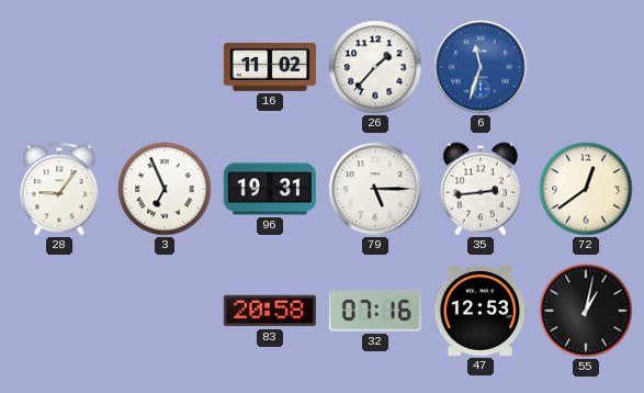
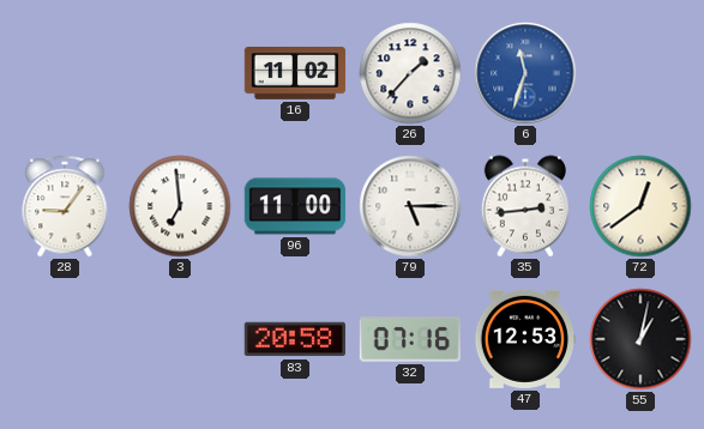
3: 6:56 -> 6:59
96: 19:31 -> 11:00
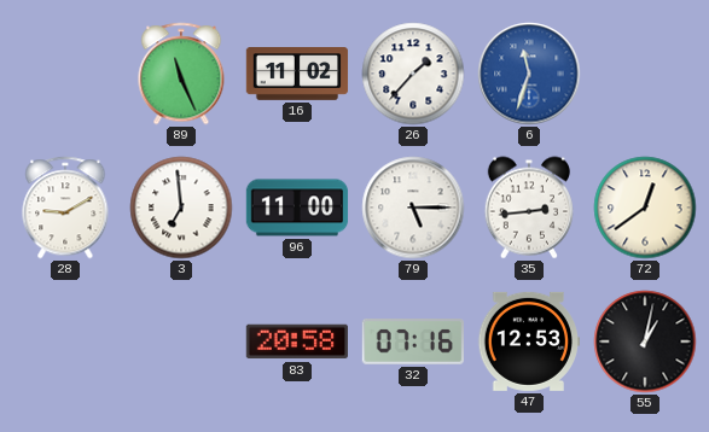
89: none -> 11:26
28: 9:06 -> 9:10
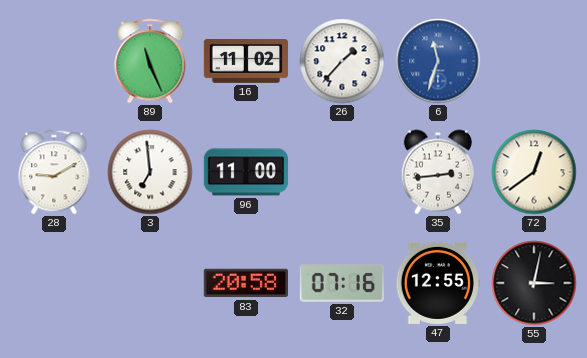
79: 5:15 -> none
47: 12:53 -> 12:55
55: 1:02 -> 3:02
